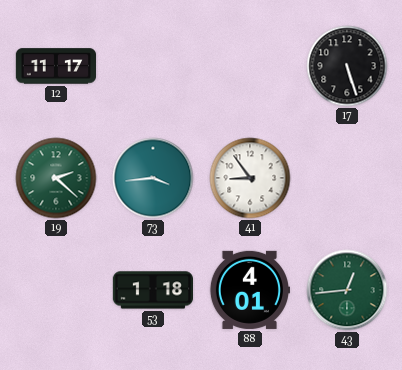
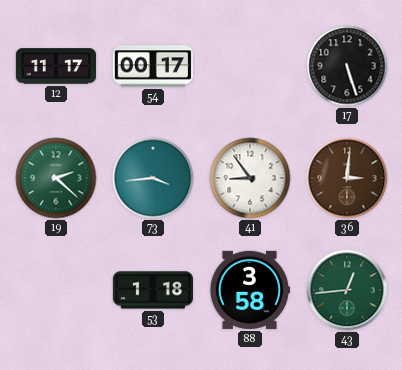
54: none -> 00:17
36: none -> 3:01
88: 4:01 -> 3:58
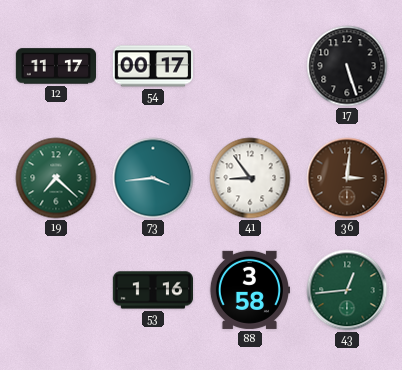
19: 2:22 -> 7:22
53: 1:18 -> 1:16
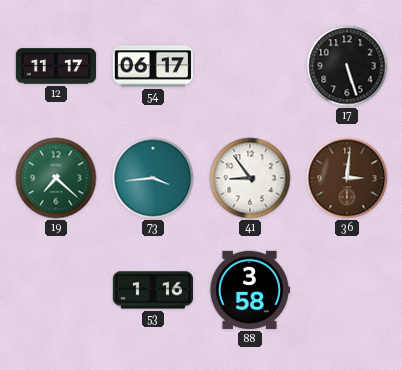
54: 00:17 -> 06:17
43: 12:44 -> none
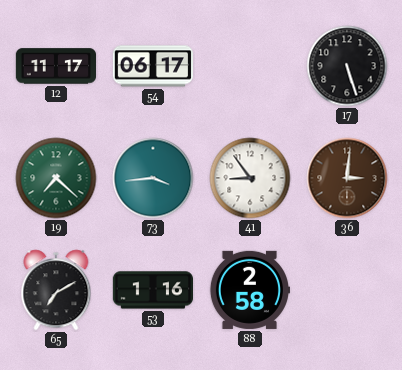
65: none -> 7:10
88: 3:58 -> 2:58
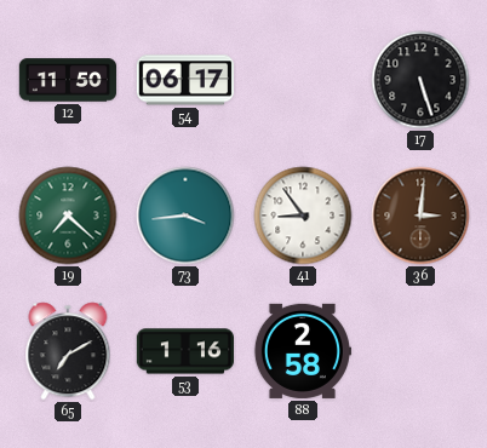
12: 11:17 -> 11:50
